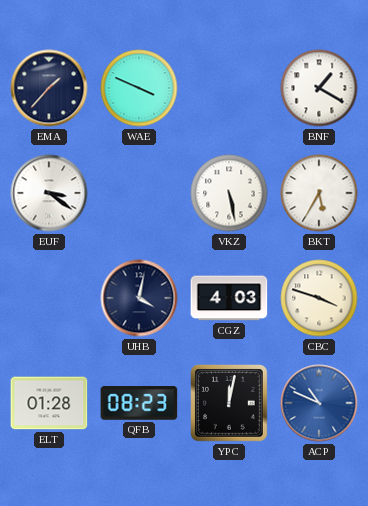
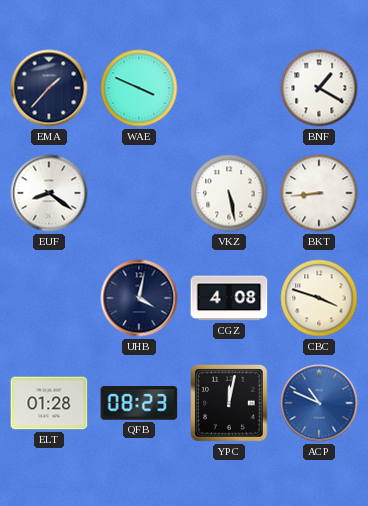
EUF: 3:21 -> 8:21
BKT: 5:35 -> 8:44
CGZ: 4:03 -> 4:08
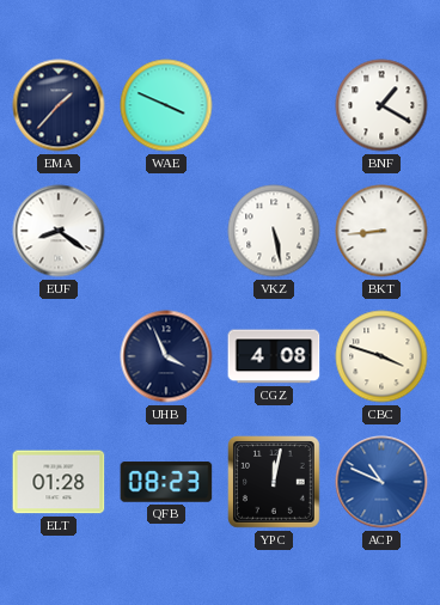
UHB: 4:02 -> 3:56
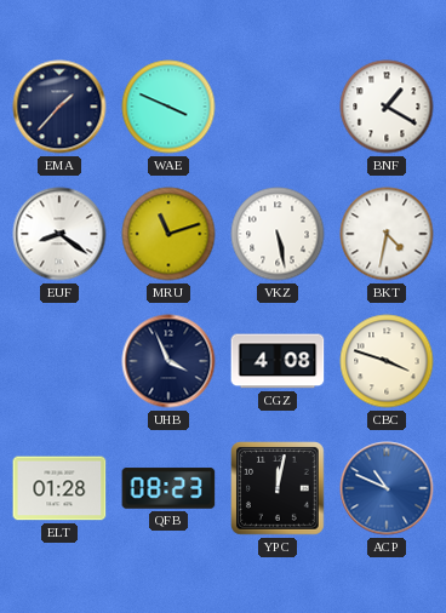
MRU: none -> 11:12
BKT: 8:44 -> 4:32
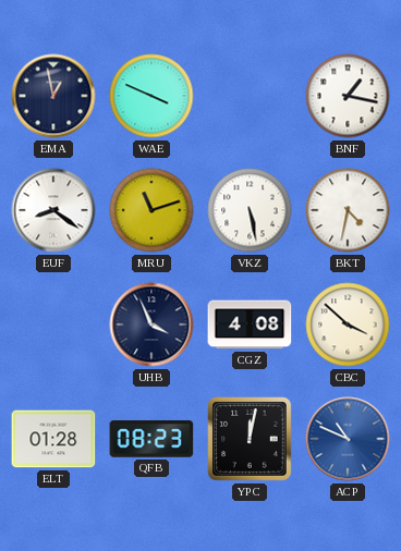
EMA: 1:37 -> 12:58
BNF: 1:20 -> 1:17
CBC: 3:48 -> 3:52
